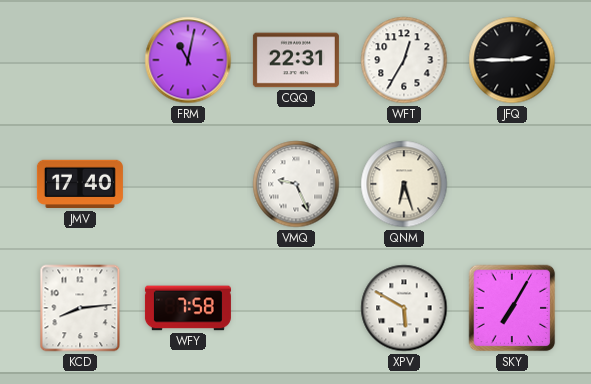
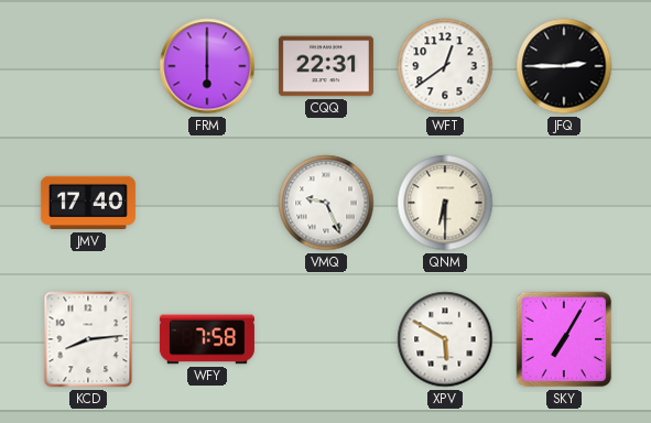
FRM: 11:02 -> 6:00
WFT: 12:35 -> 12:39
QNM: 6:27 -> 6:30
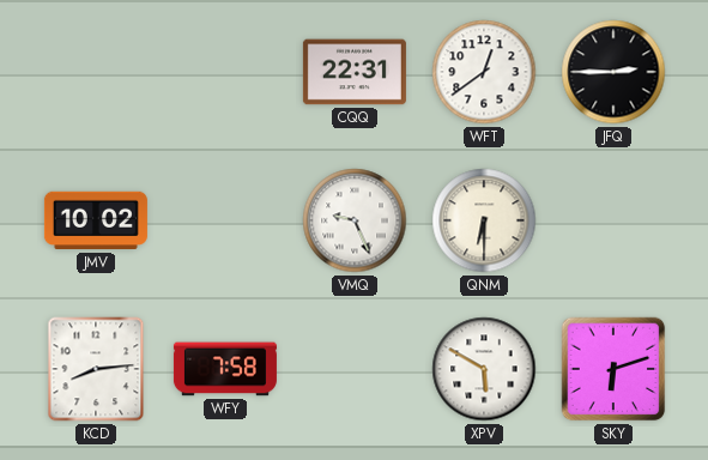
FRM: 6:00 -> none
JMV: 17:40 -> 10:02
SKY: 7:05 -> 6:12
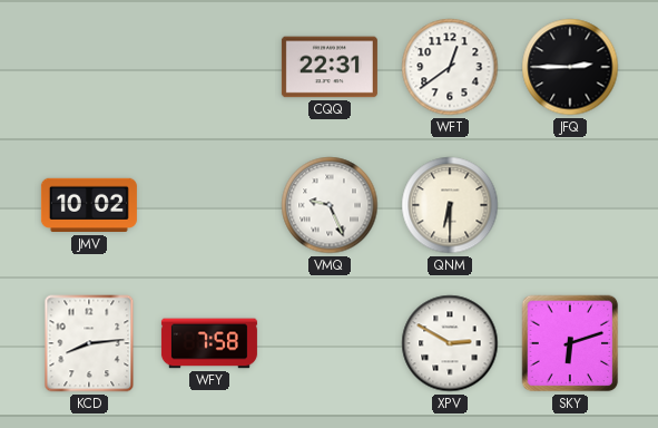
XPV: 5:50 -> 2:50
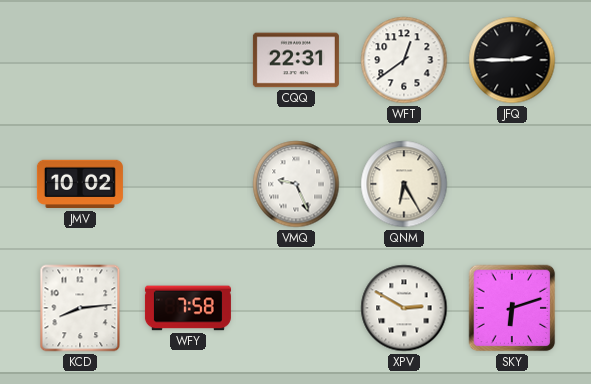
QNM: 6:30 -> 6:25
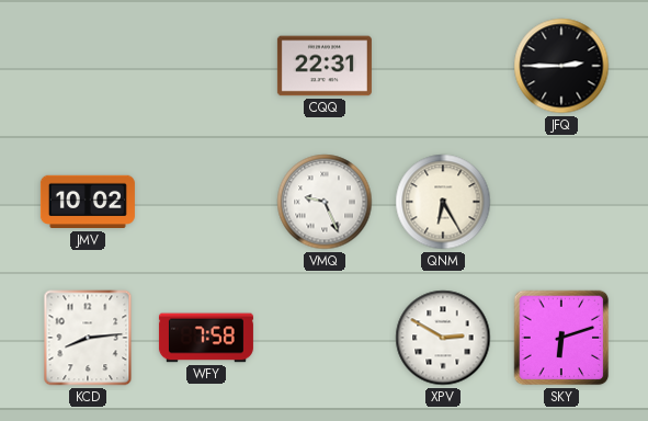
WFT: 12:39 -> none
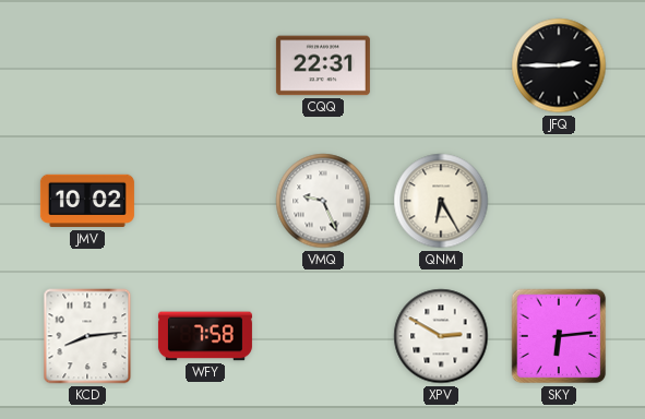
SKY: 6:12 -> 6:14
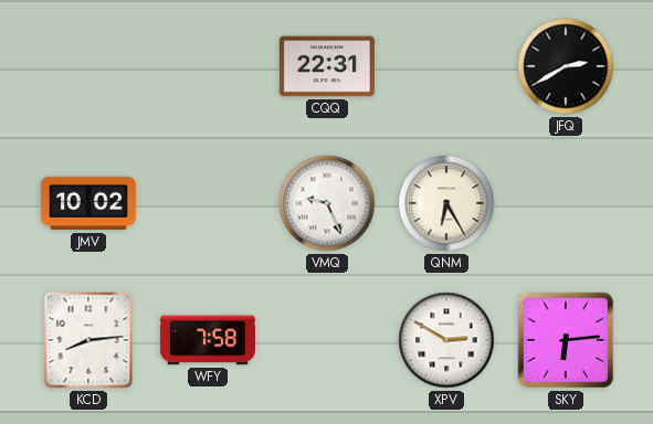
JFQ: 2:45 -> 2:40
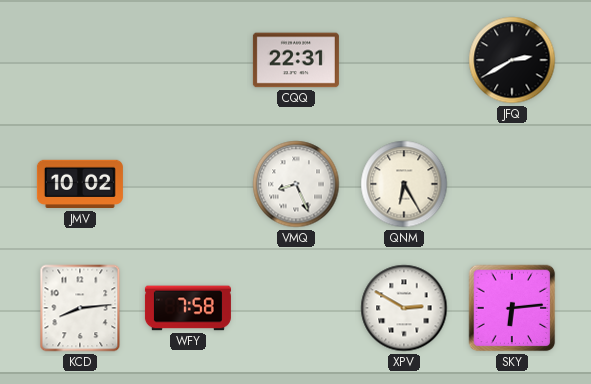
VMQ: 9:26 -> 8:26
